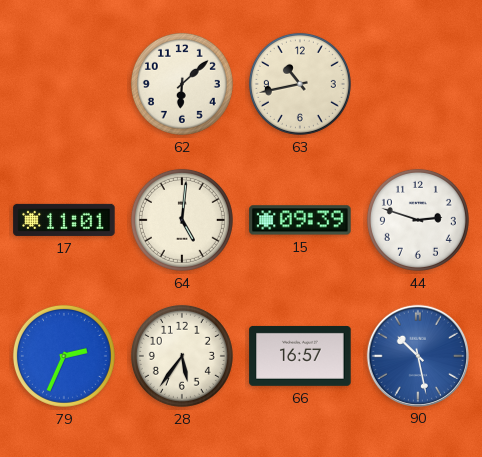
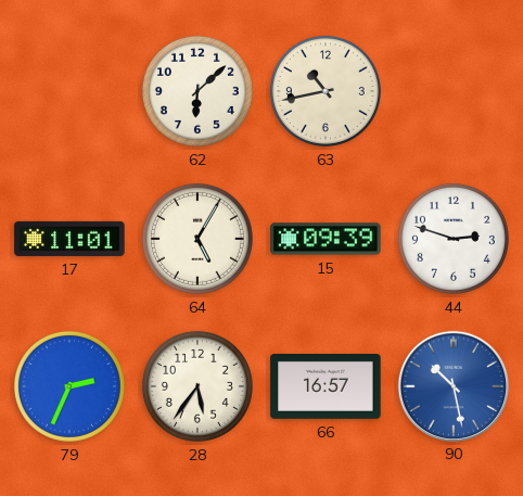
64: 5:01 -> 5:05
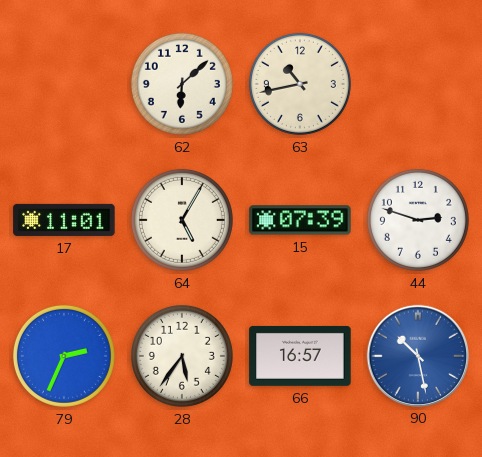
15: 09:39 -> 07:39
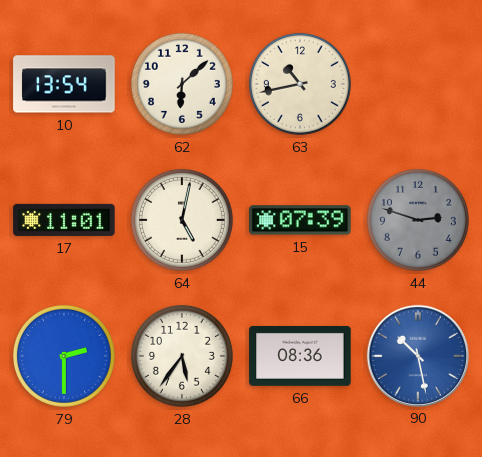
10: none -> 13:54
64: 5:05 -> 5:02
44 dial: white -> grey
79: 2:34 -> 2:30
66: 16:57 -> 08:36
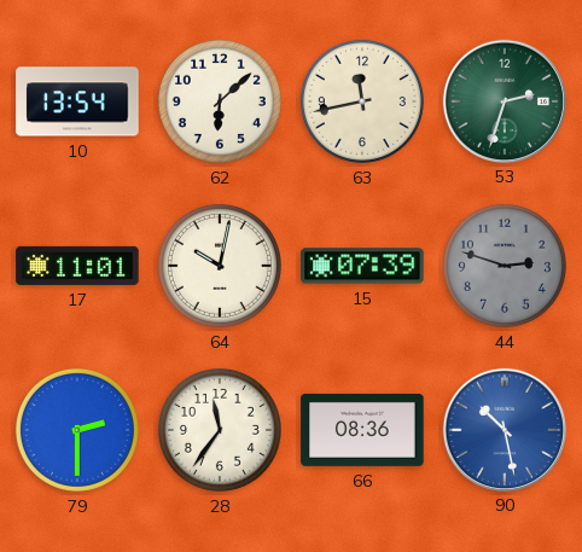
63: 10:43 -> 11:43
53: none -> 2:33
64: 5:02 -> 10:02
28: 5:36 -> 11:36
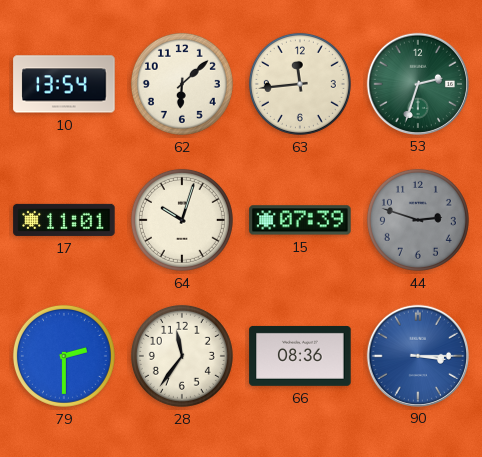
63: 11:43 -> 11:44
64: 10:02 -> 10:03
90: 10:28 -> 3:15
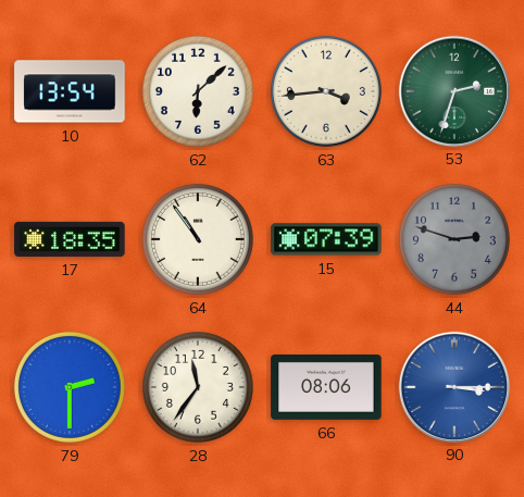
63: 11:44 -> 3:44
17: 11:01 -> 18:35
64: 10:03 -> 10:54
66: 08:36 -> 08:06
